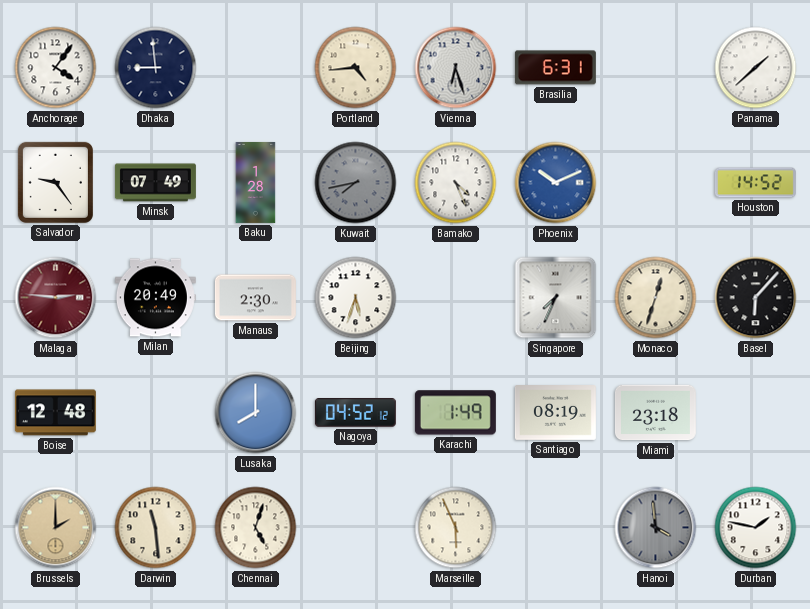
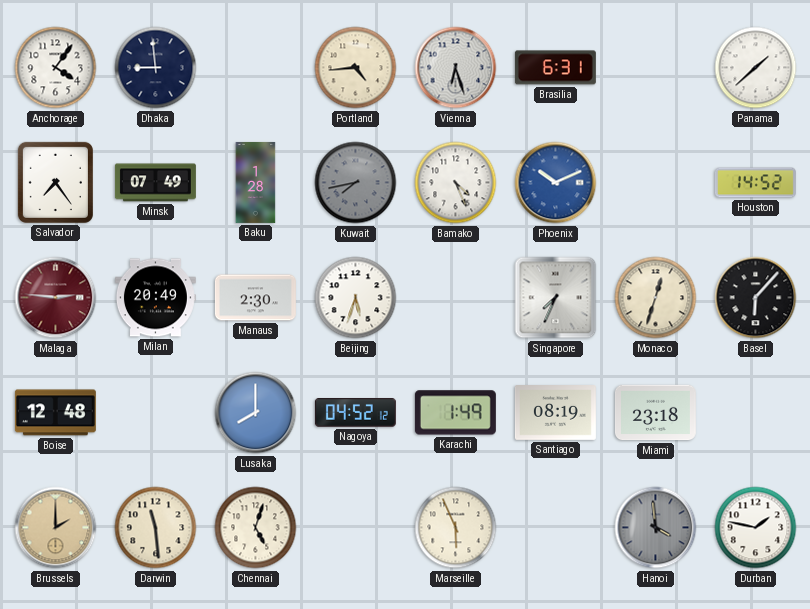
Salvador: 9:24 -> 7:24
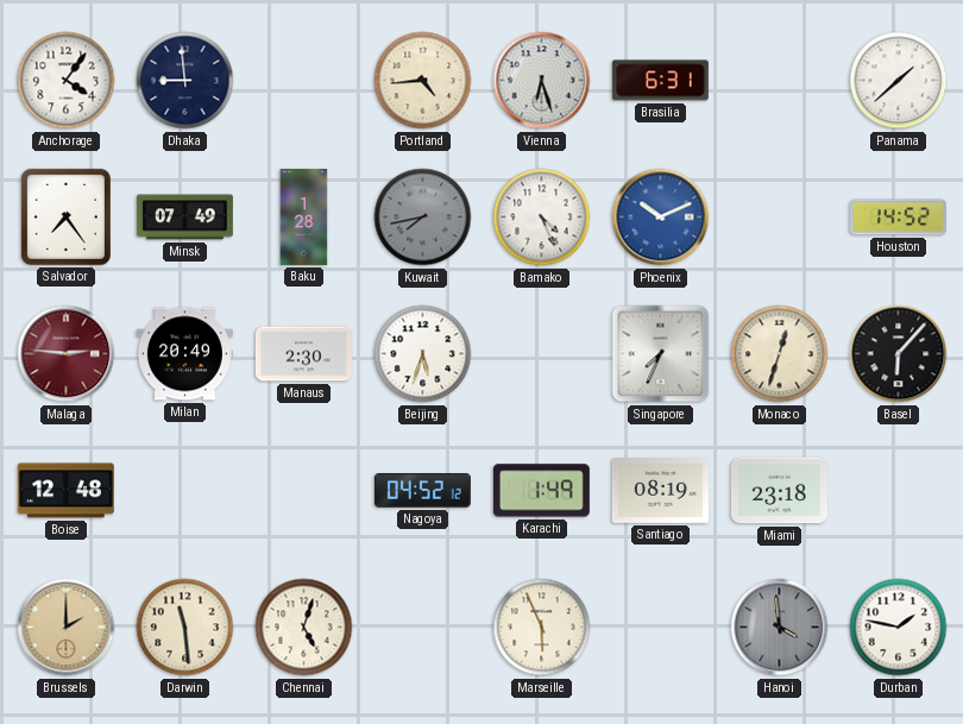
Lusaka: 8:00 -> none
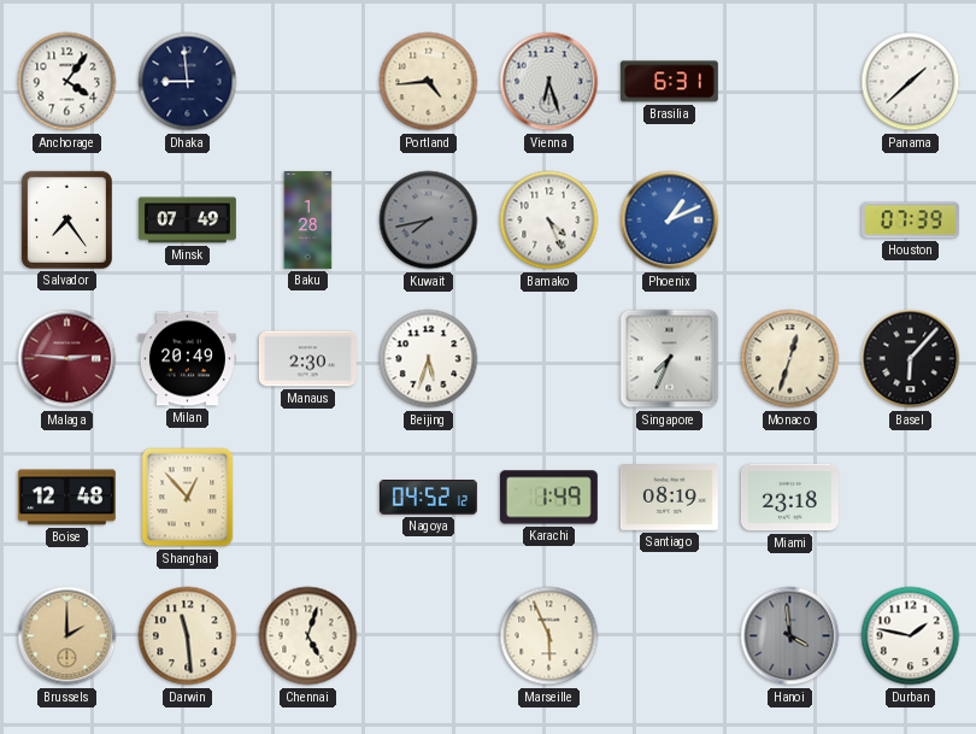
Phoenix: 10:11 -> 1:11
Houston: 14:52 -> 07:39
Shanghai: none -> 12:53
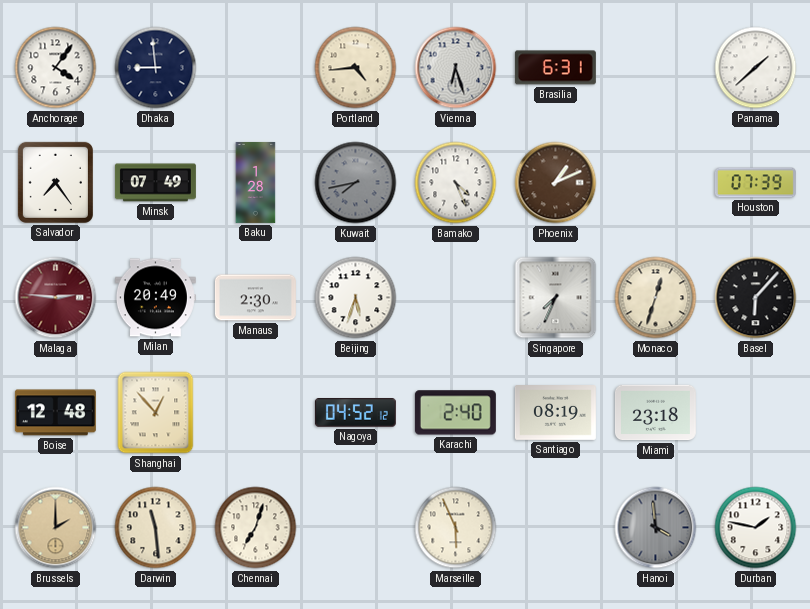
Phoenix dial: blue -> brown
Karachi: 1:49 -> 2:40
Chennai: 5:03 -> 7:03
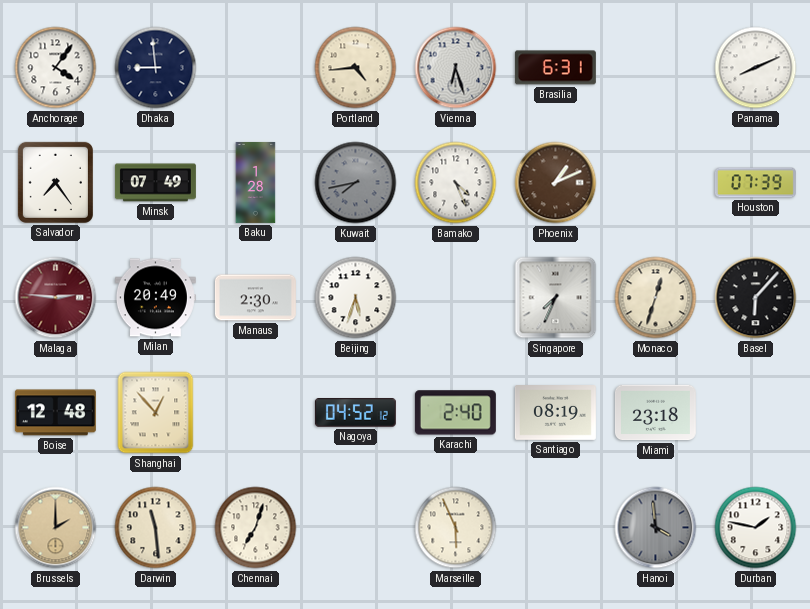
Panama: 1:38 -> 8:11
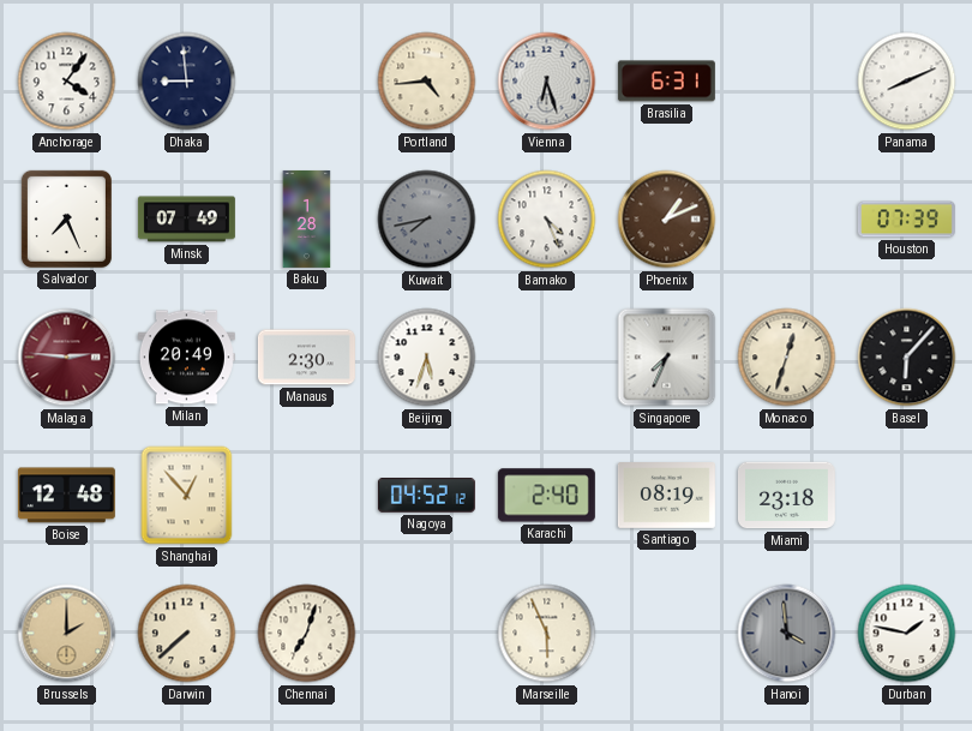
Salvador: 7:24 -> 7:26
Darwin: 11:29 -> 7:38
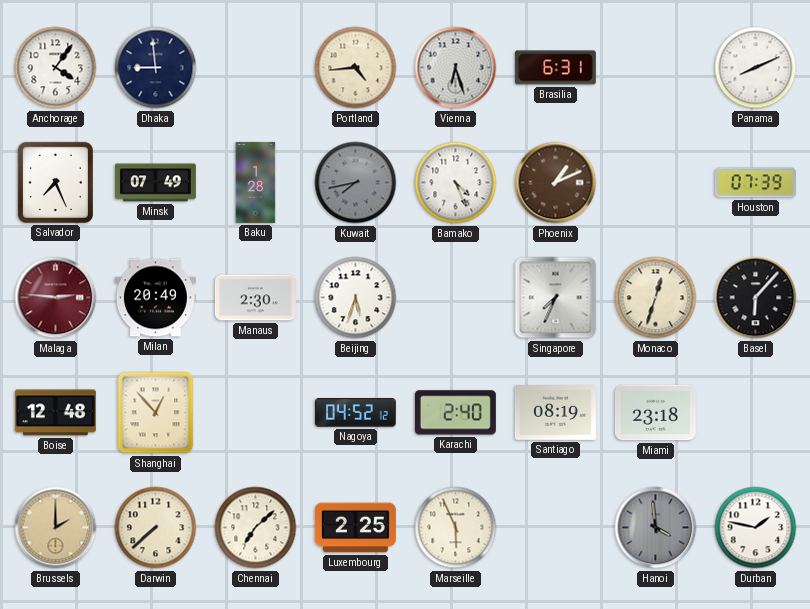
Chennai: 7:03 -> 7:08
Luxembourg: none -> 2:25
